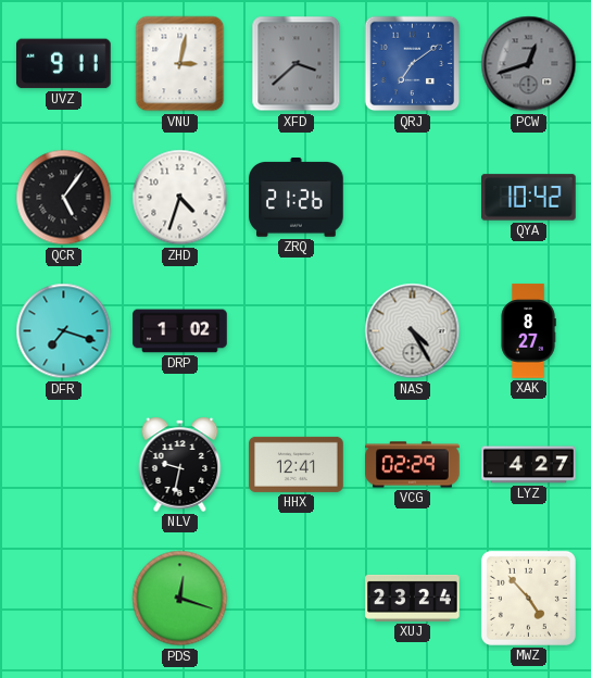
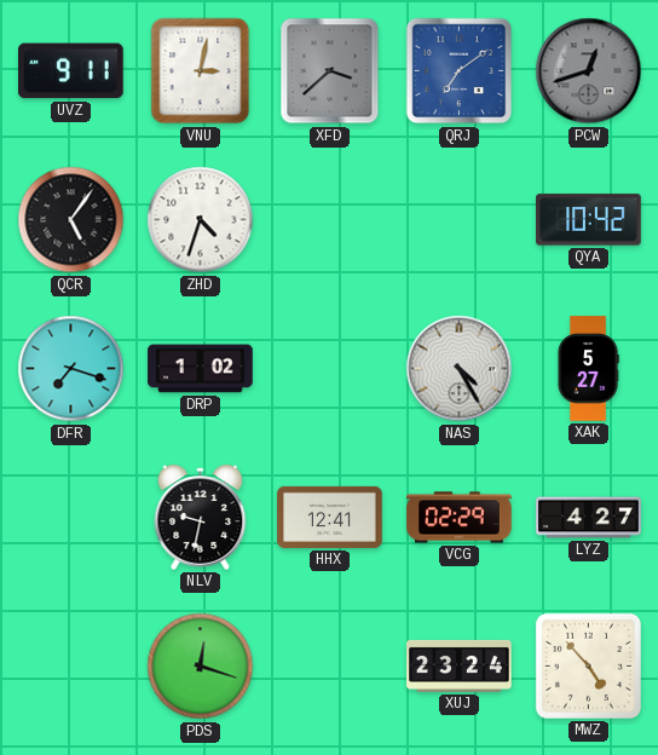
ZRQ: 21:26 -> none
XAK: 8:27 -> 5:27
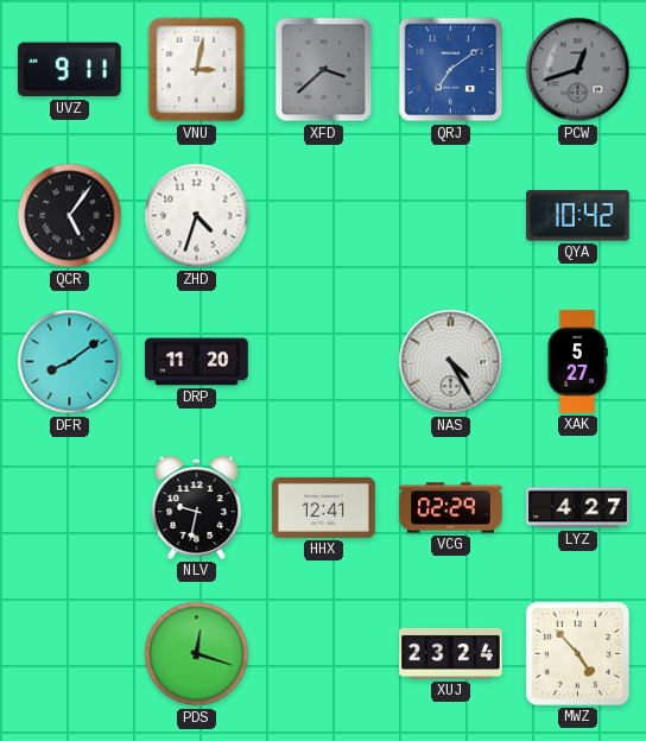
DFR: 7:18 -> 8:09
DRP: 1:02 -> 11:20
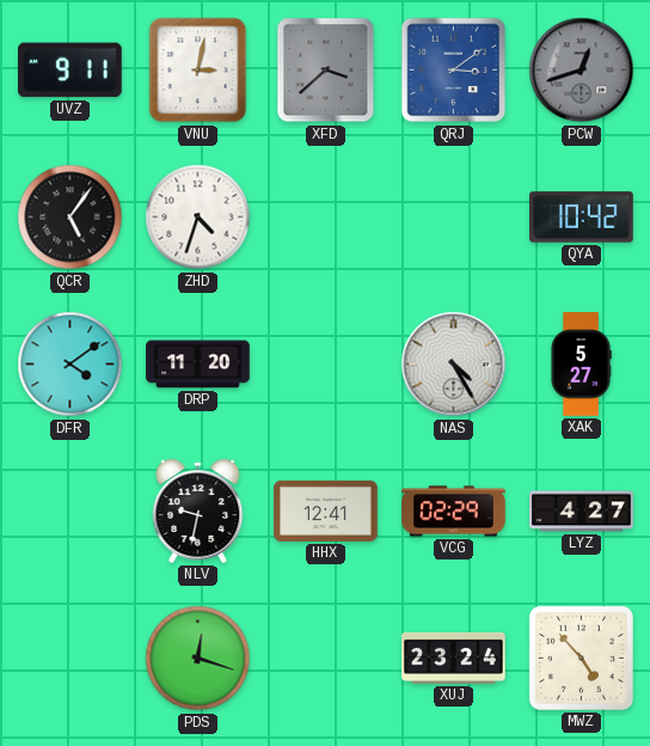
QRJ: 7:09 -> 3:09
DFR: 8:09 -> 4:09
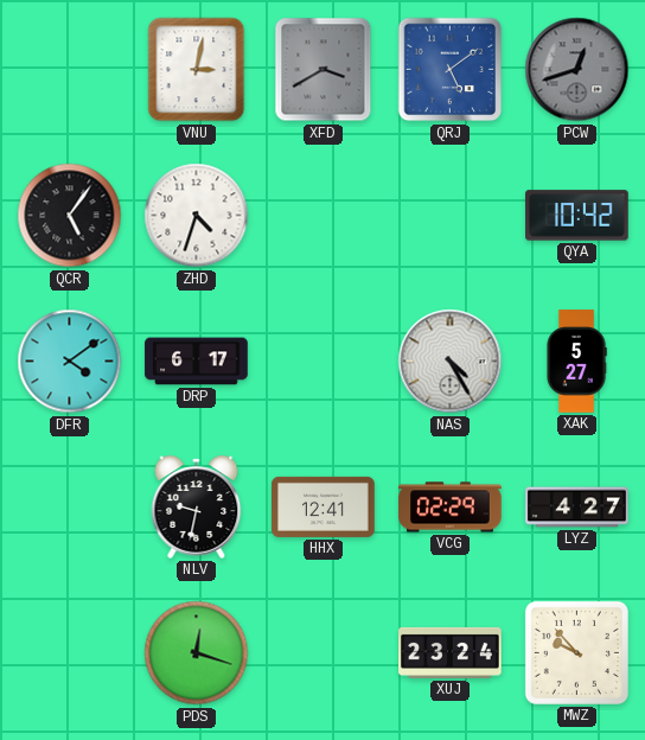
UVZ: 9:11 -> none
XFD: 3:38 -> 3:40
QRJ: 3:09 -> 5:09
DRP: 11:20 -> 6:17
MWZ: 4:53 -> 9:53
